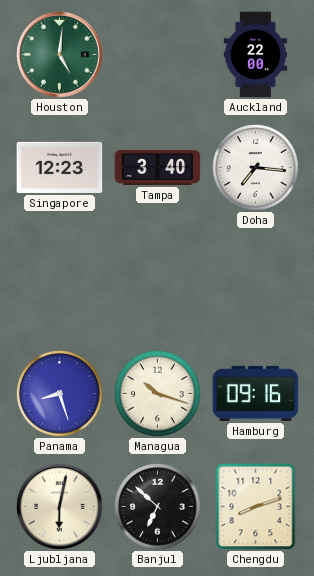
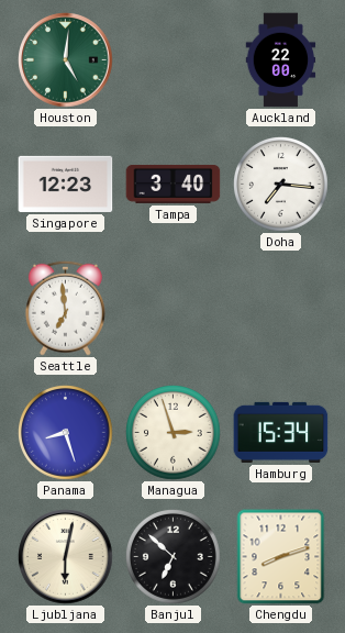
Seattle: none -> 6:59
Managua: 10:18 -> 2:57
Hamburg: 09:16 -> 15:34
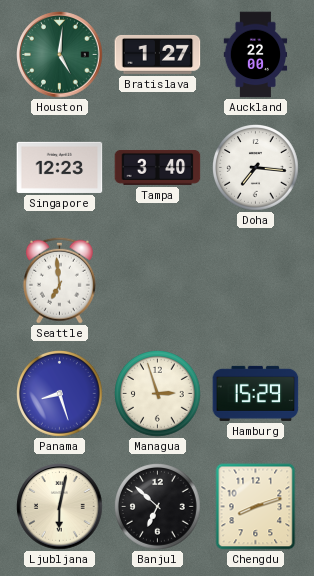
Bratislava: none -> 1:27
Hamburg: 15:34 -> 15:29
